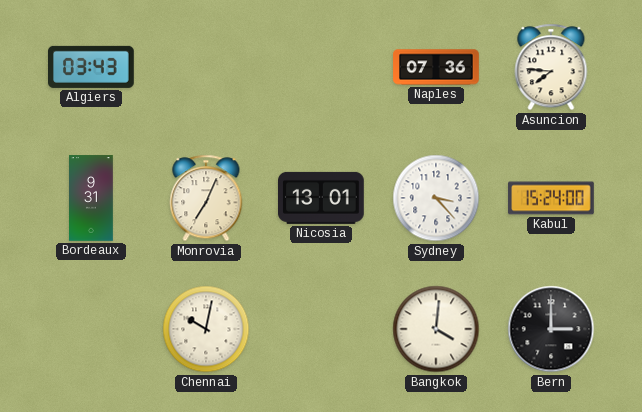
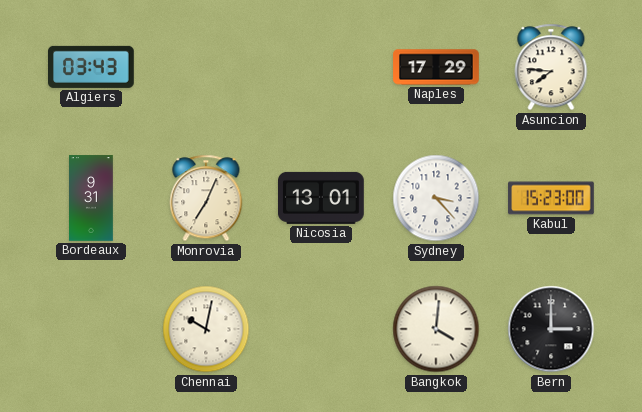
Naples: 07:36 -> 17:29
Kabul: 15:24 -> 15:23
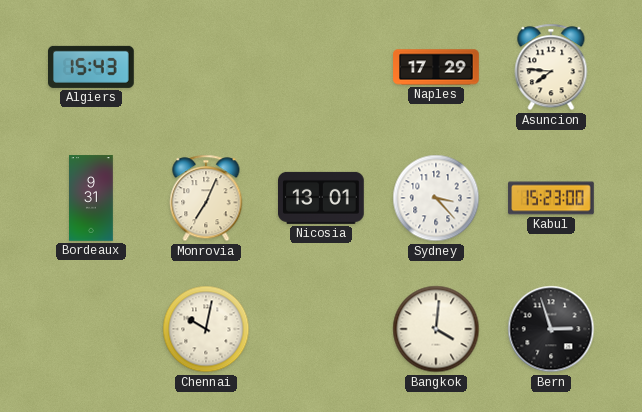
Algiers: 03:43 -> 15:43
Bern: 3:00 -> 2:57
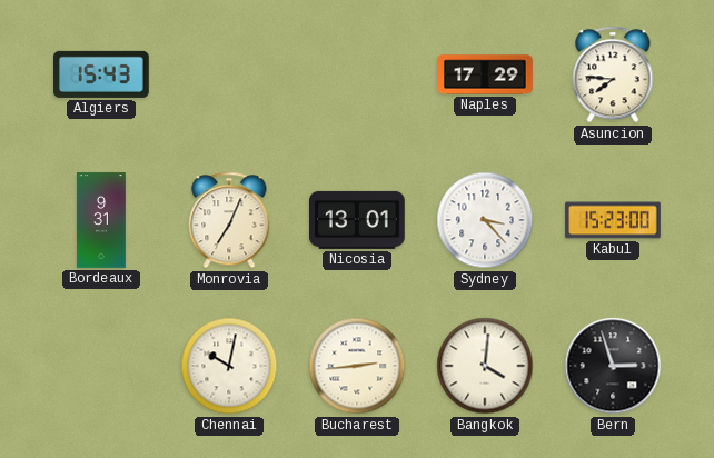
Bucharest: none -> 2:44
